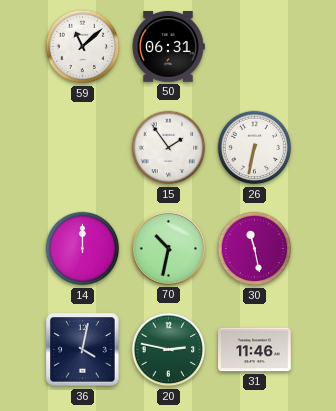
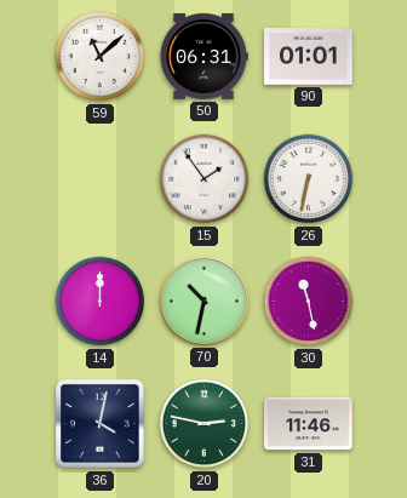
90: none -> 01:01
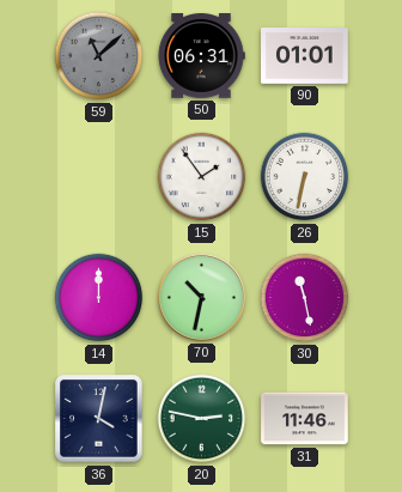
59 dial: white -> grey
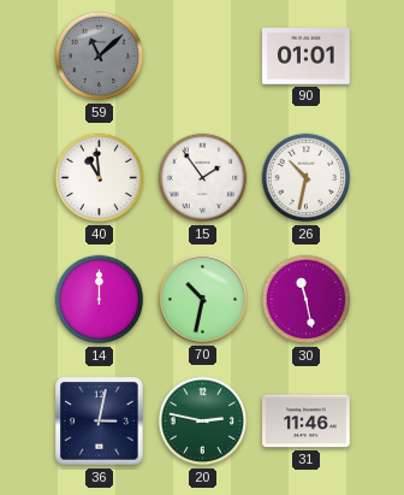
50: 06:31 -> none
40: none -> 10:59
26: 6:32 -> 10:32
36: 4:02 -> 3:02
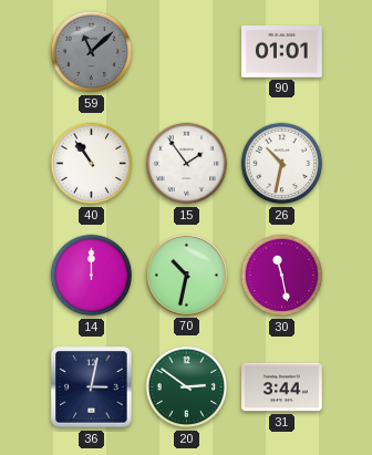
40: 10:59 -> 10:54
20: 2:47 -> 2:51
31: 11:46 -> 3:44
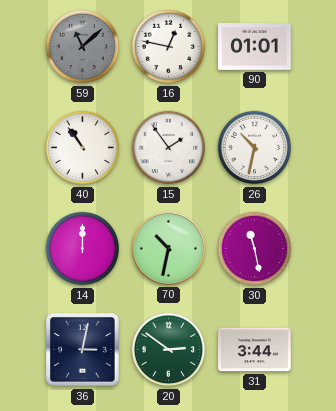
16: none -> 12:47
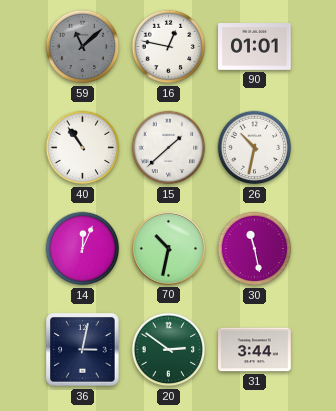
15: 1:54 -> 1:38
14: 12:00 -> 12:04
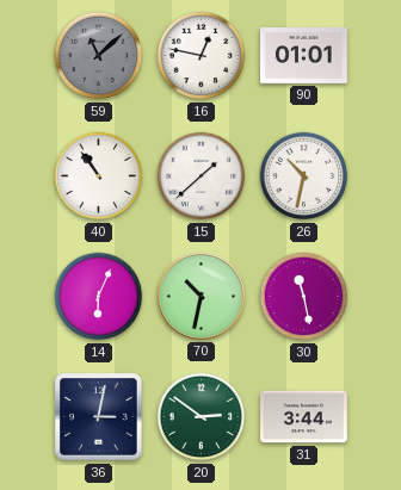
14: 12:04 -> 6:04
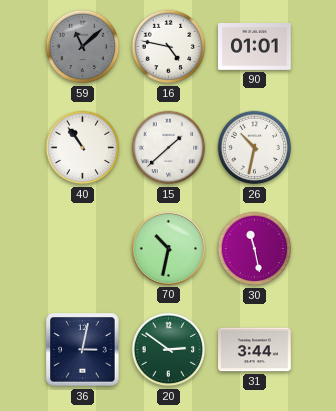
16: 12:47 -> 4:47
14: 6:04 -> none
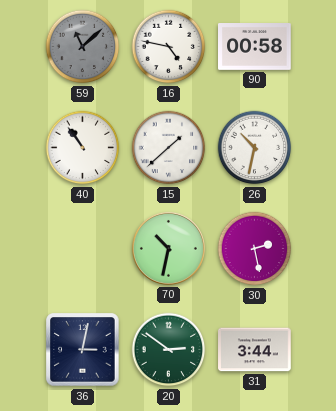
90: 01:01 -> 00:58
30: 11:28 -> 2:28
